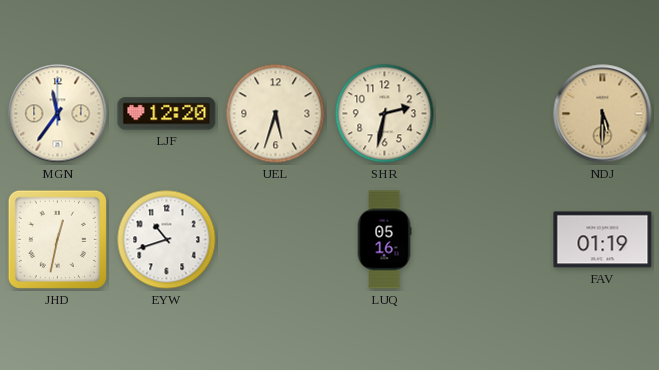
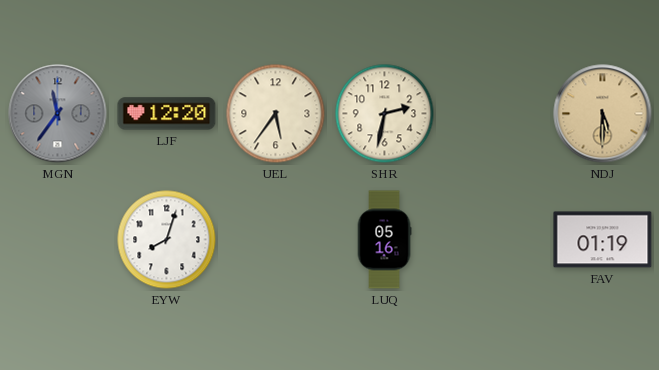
MGN dial: cream -> grey
UEL: 5:33 -> 5:36
JHD: 12:32 -> none
EYW: 10:42 -> 8:03
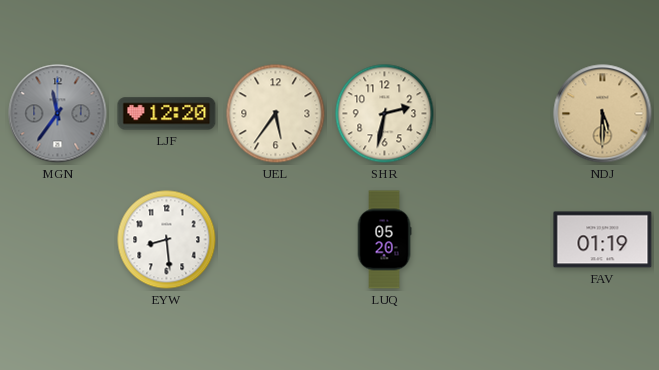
EYW: 8:03 -> 8:29
LUQ: 05:16 -> 05:20
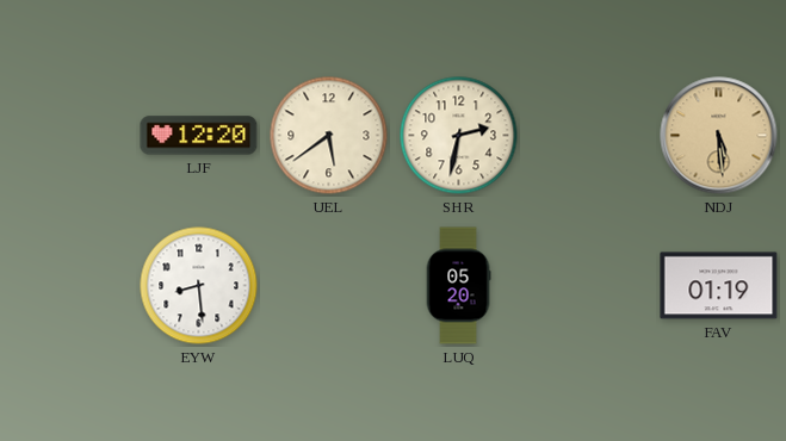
MGN: 11:36 -> none
UEL: 5:36 -> 5:39
NDJ: 5:30 -> 5:29
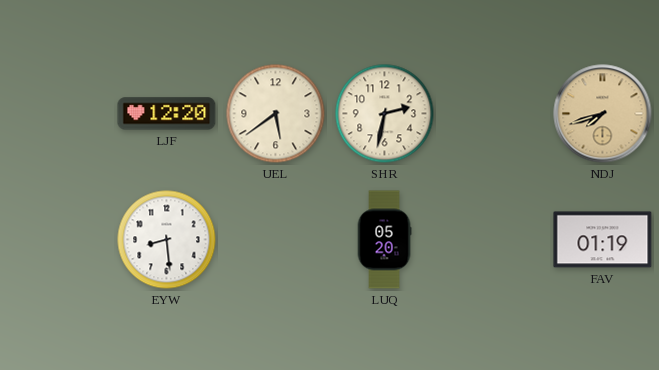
NDJ: 5:29 -> 7:42
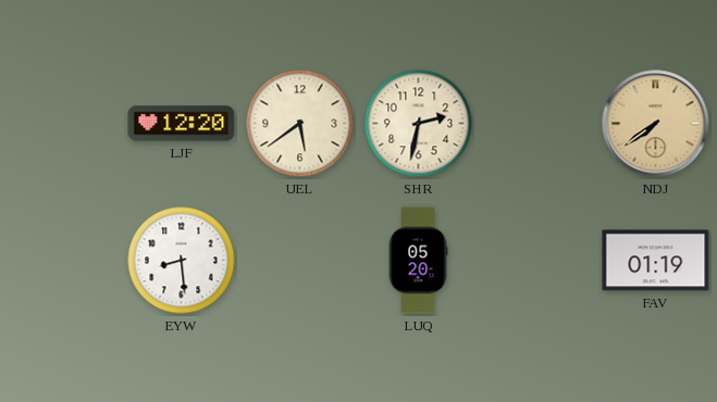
NDJ: 7:42 -> 7:39
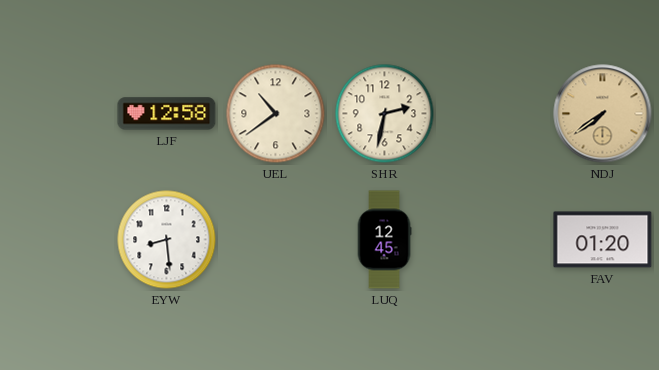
LJF: 12:20 -> 12:58
UEL: 5:39 -> 10:39
LUQ: 05:20 -> 12:45
FAV: 01:19 -> 01:20
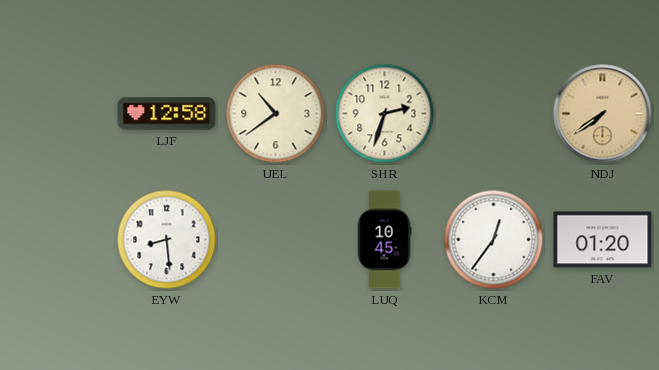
SHR: 2:32 -> 2:33
LUQ: 12:45 -> 10:45
KCM: none -> 12:36
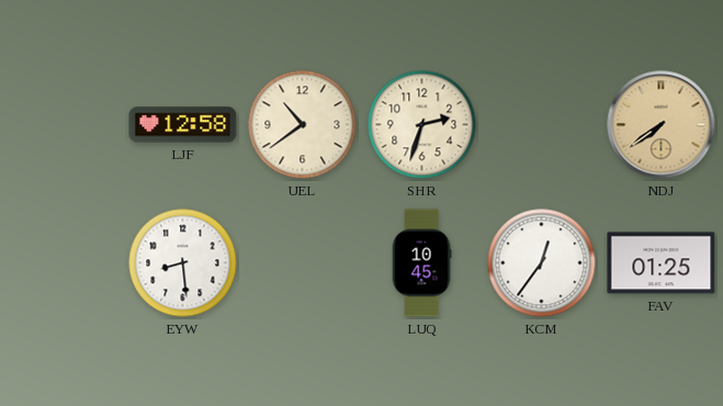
FAV: 01:20 -> 01:25
